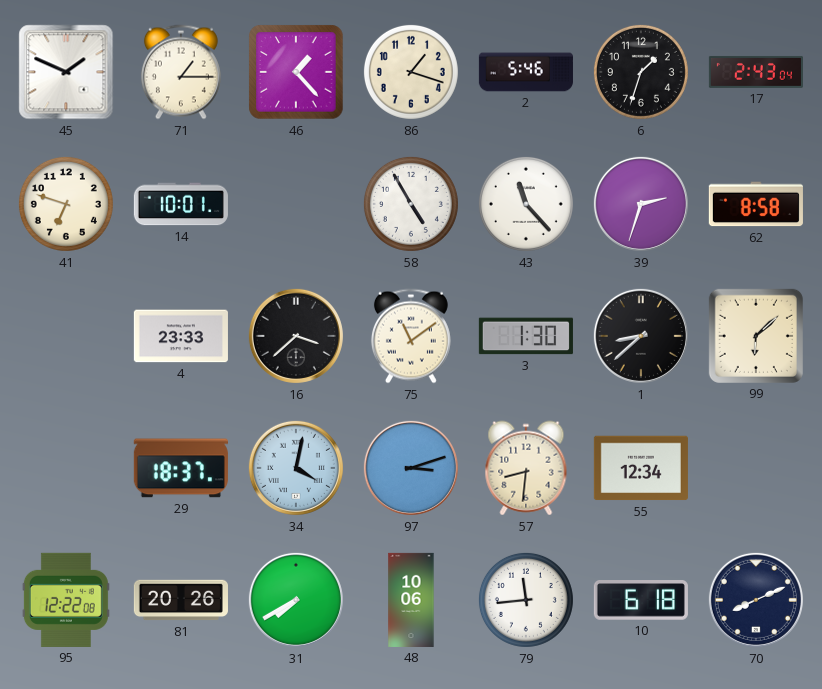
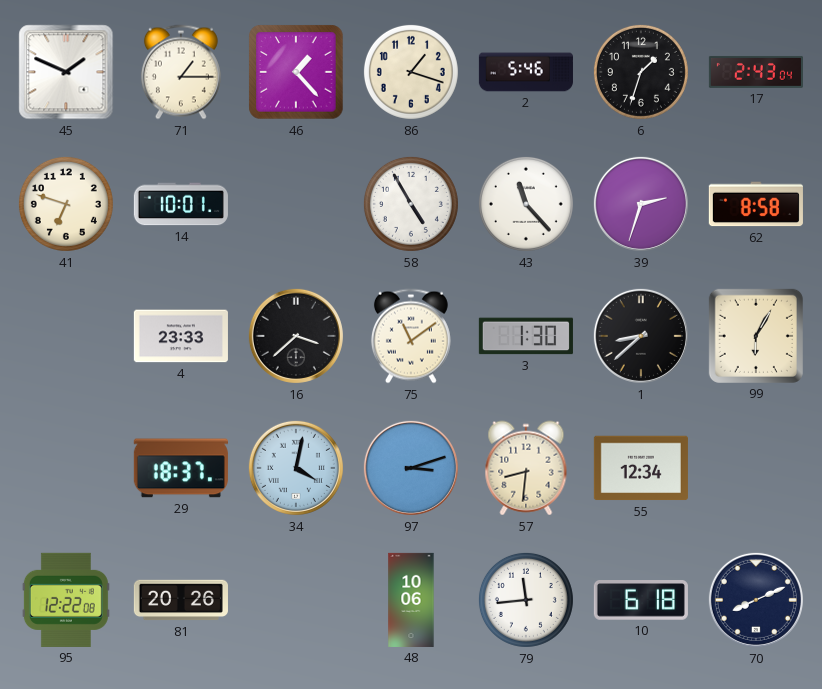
99: 6:08 -> 6:05
31: 7:40 -> none
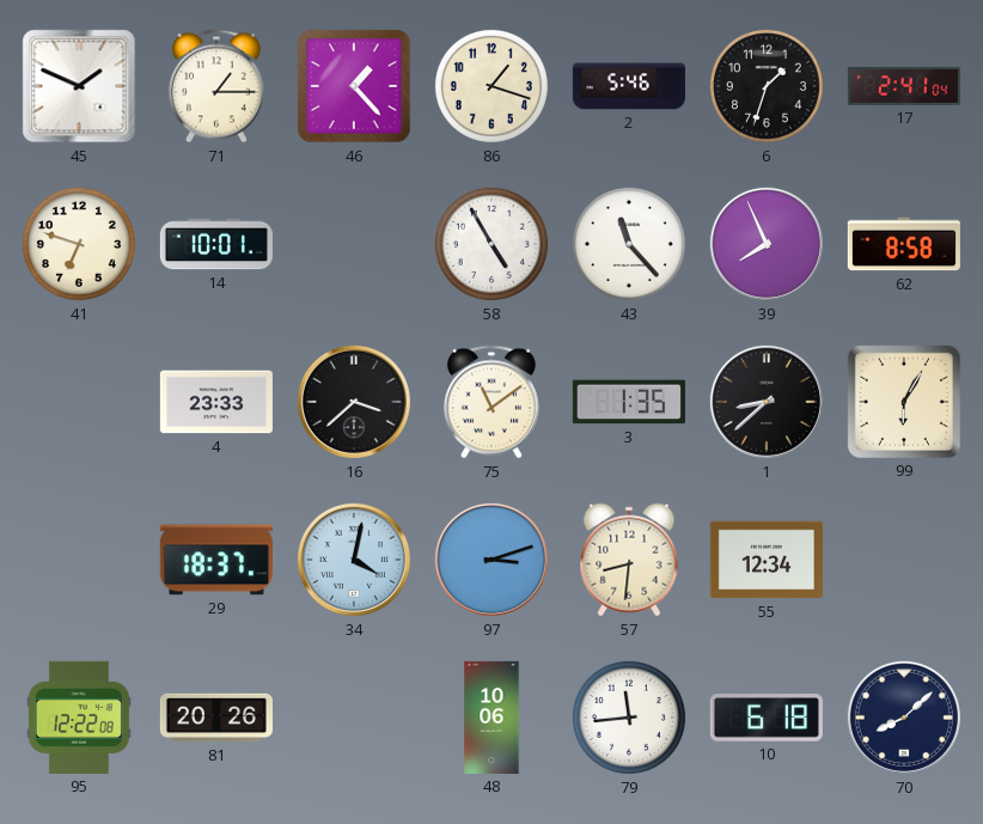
17: 2:43 -> 2:41
39: 2:33 -> 7:56
3: 1:30 -> 1:35
70: 8:11 -> 8:08
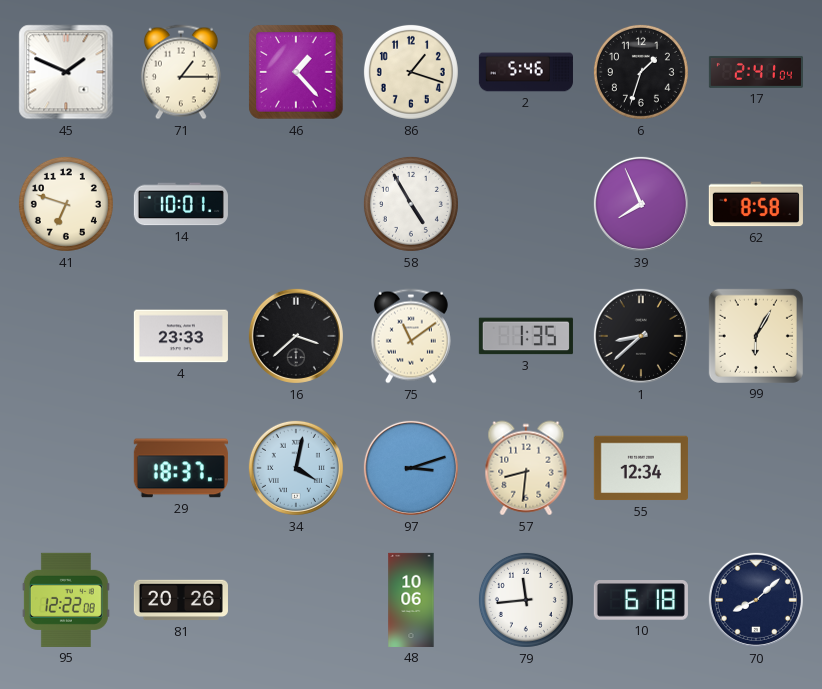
43: 11:23 -> none
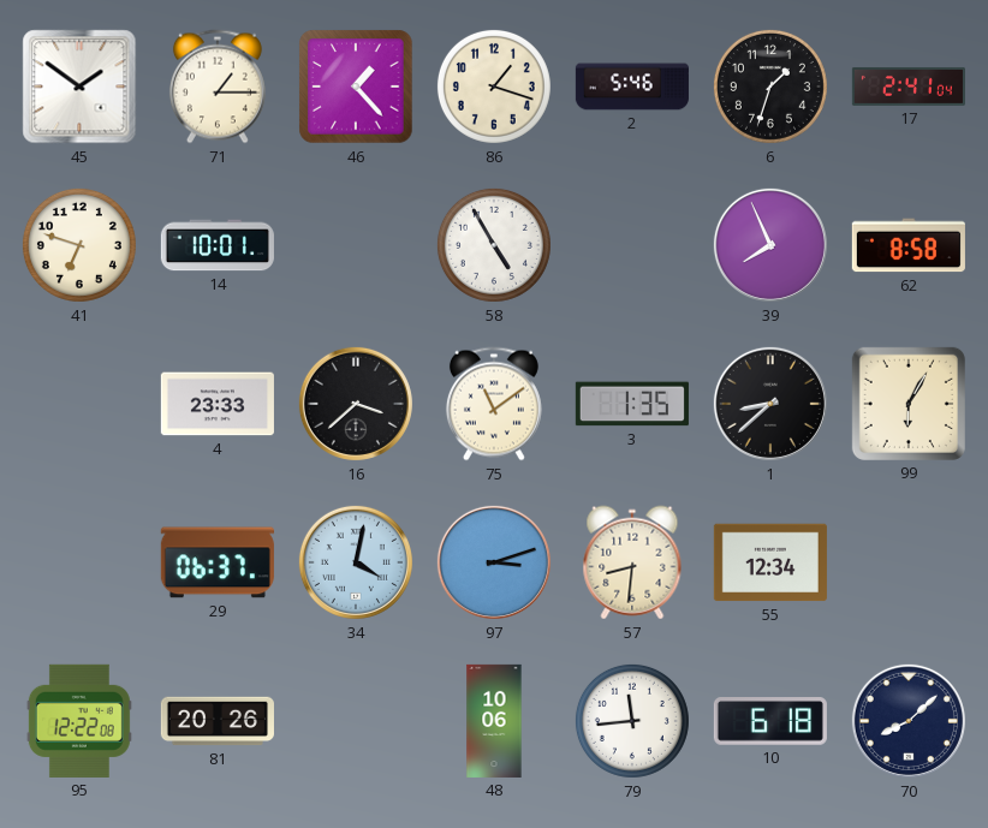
45: 1:49 -> 1:51
29: 18:37 -> 06:37
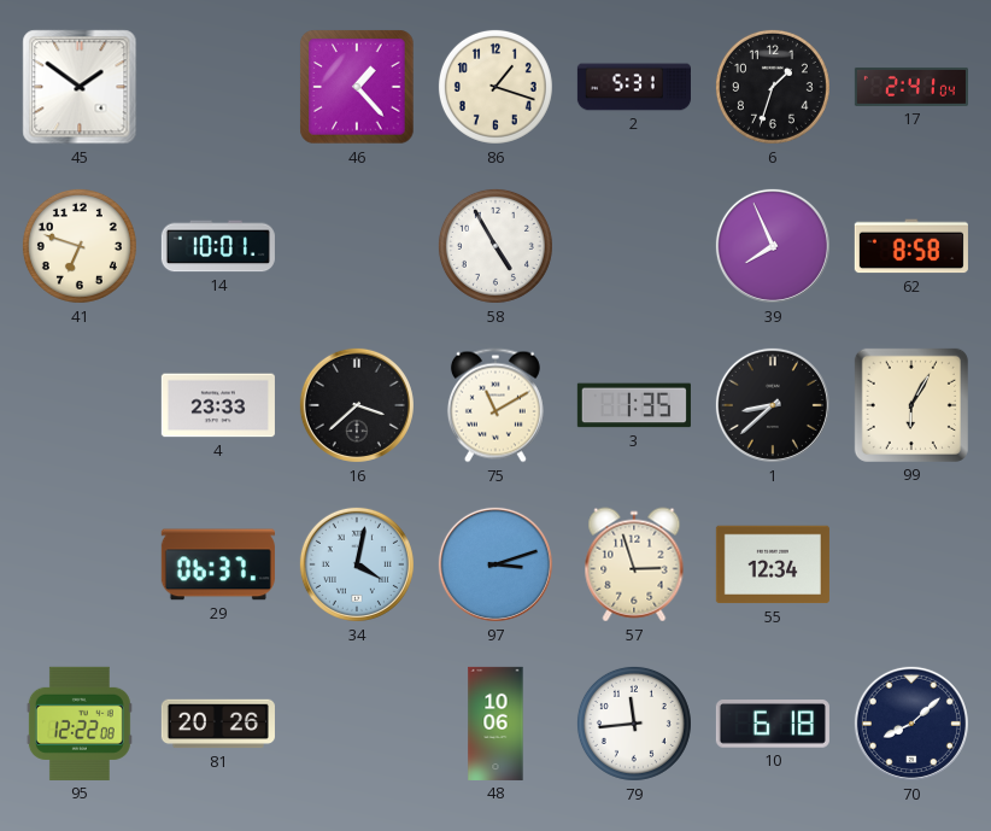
71: 1:15 -> none
2: 5:46 -> 5:31
75: 11:09 -> 11:10
57: 8:31 -> 2:57
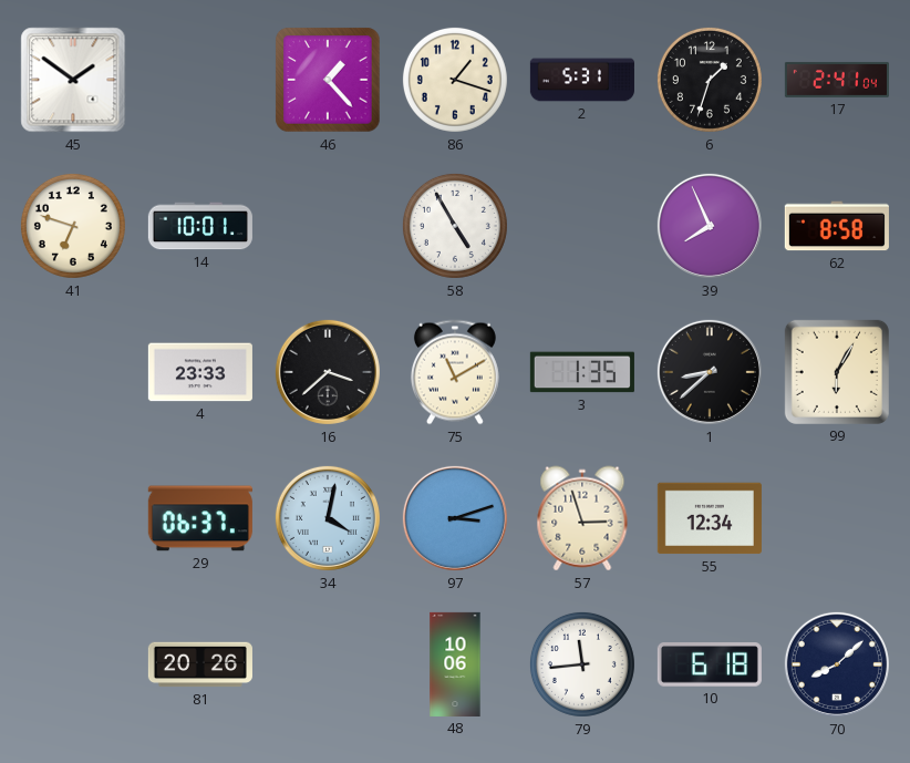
95: 12:22 -> none
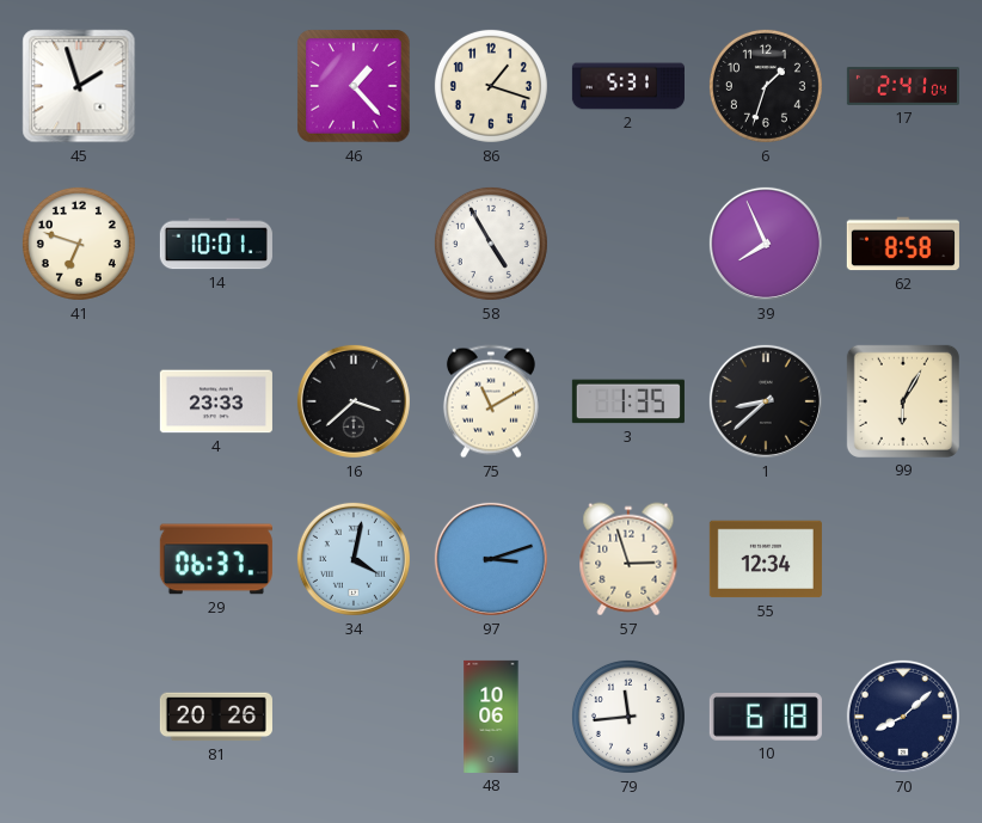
45: 1:51 -> 1:57
